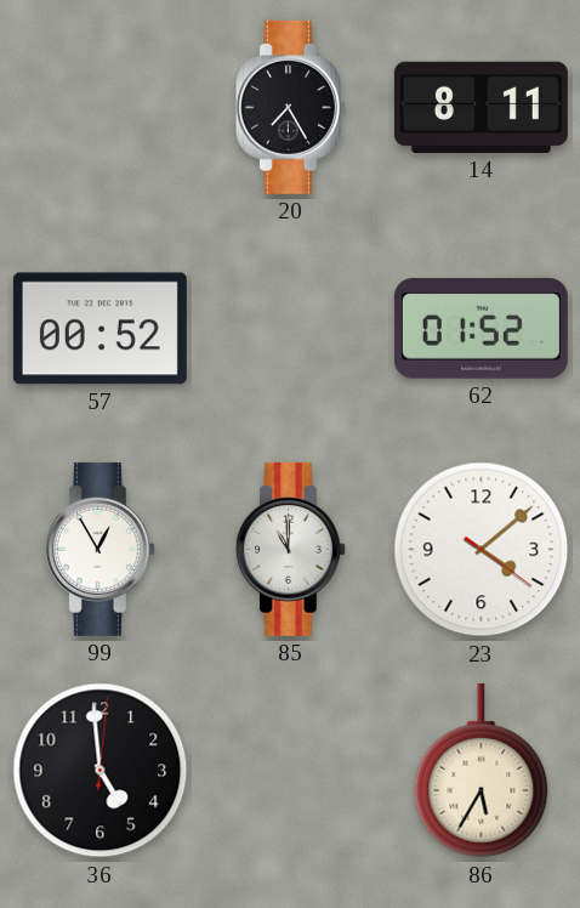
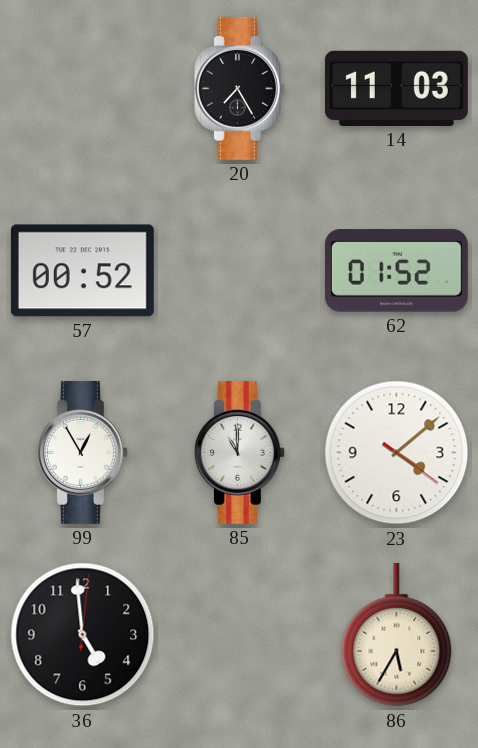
14: 8:11 -> 11:03
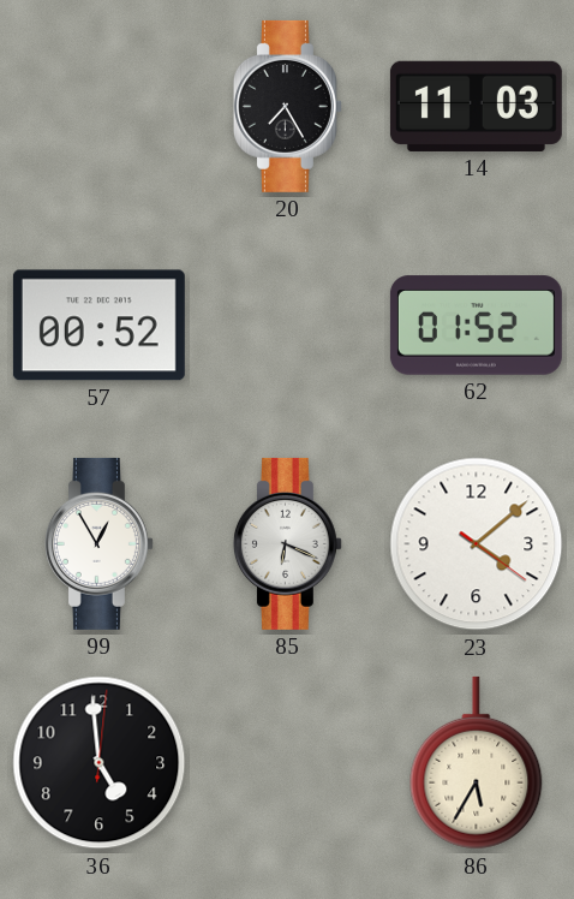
85: 11:00 -> 6:19
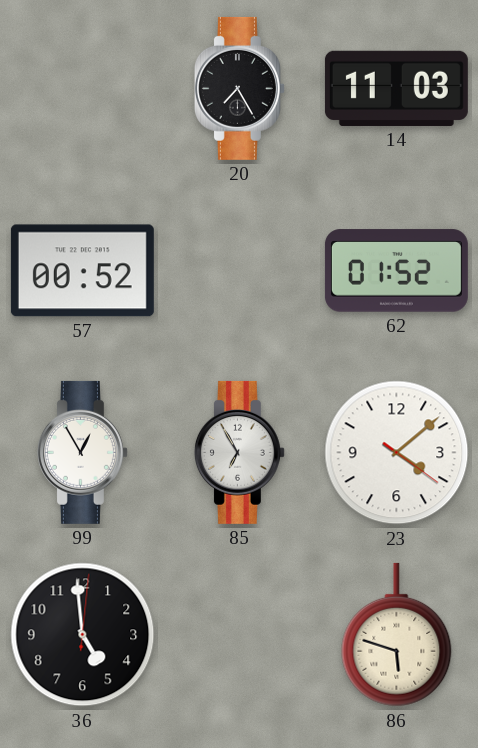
85: 6:19 -> 6:55
86: 5:35 -> 5:48
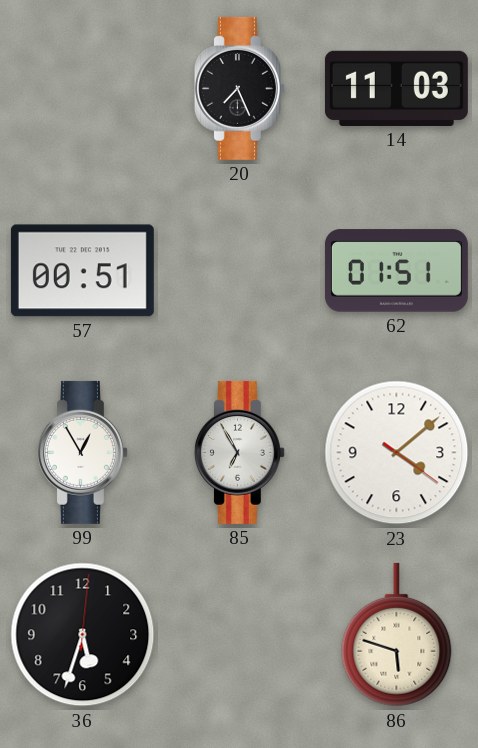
20: 7:25 -> 7:26
57: 00:52 -> 00:51
62: 01:52 -> 01:51
36: 4:59 -> 5:33
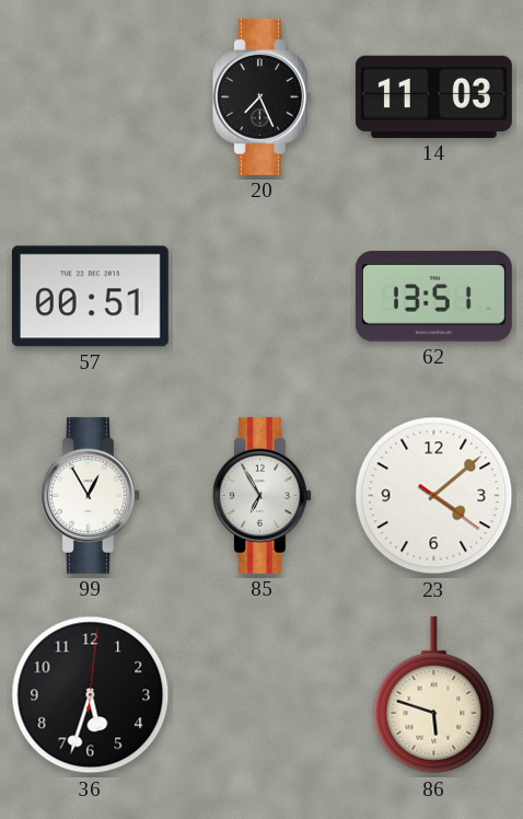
62: 01:51 -> 13:51
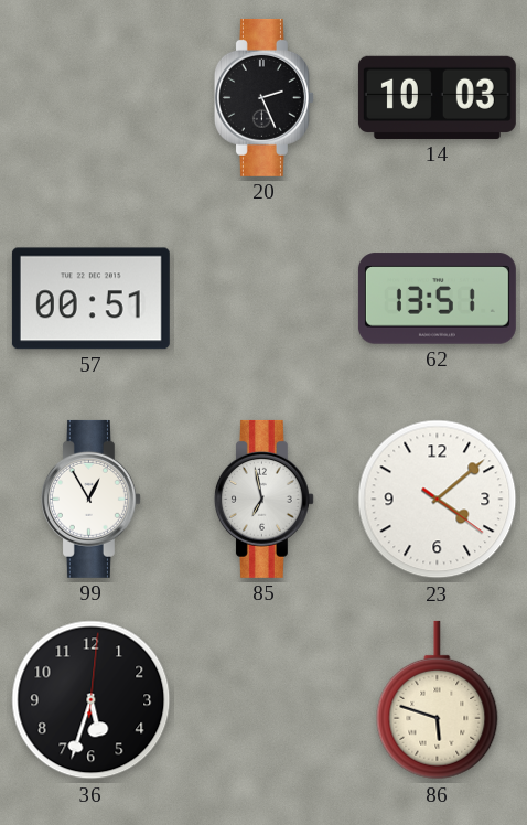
20: 7:26 -> 2:26
14: 11:03 -> 10:03
85: 6:55 -> 6:58
